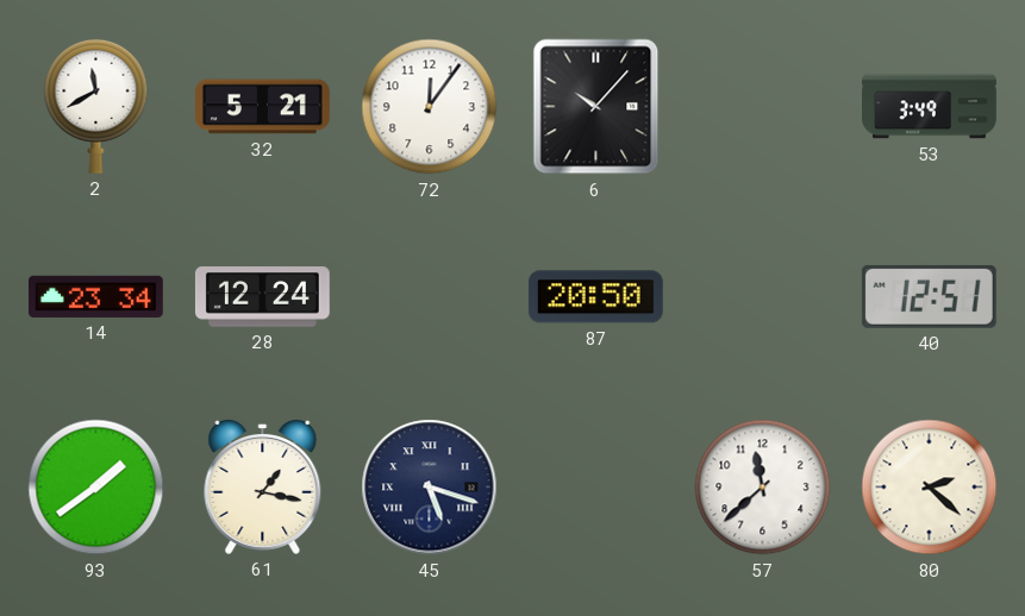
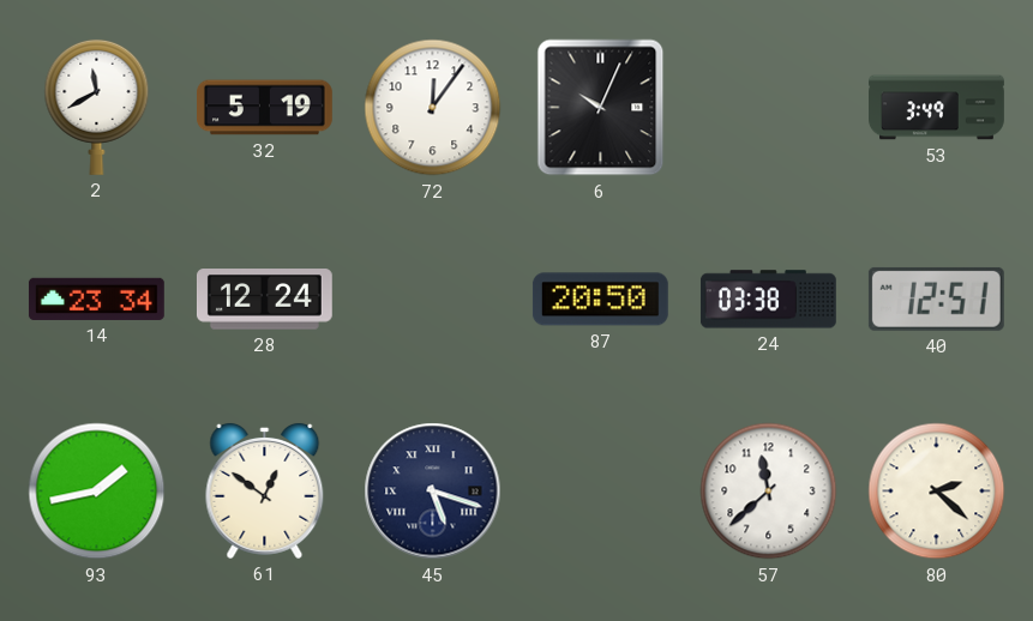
32: 5:21 -> 5:19
6: 10:07 -> 10:04
24: none -> 03:38
93: 1:39 -> 1:43
61: 1:17 -> 12:51
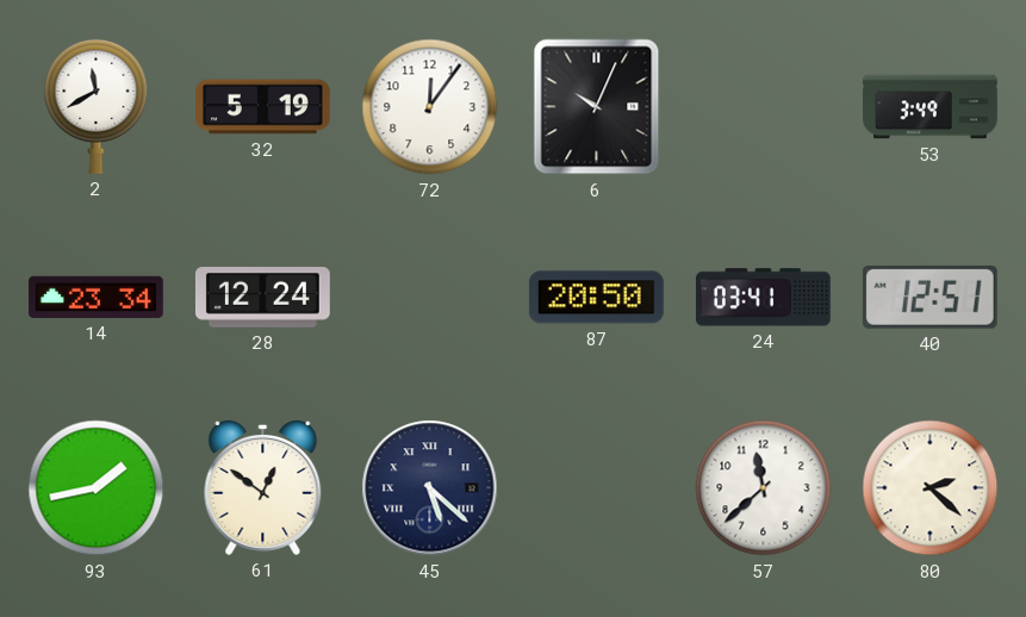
24: 03:38 -> 03:41
45: 5:18 -> 5:22
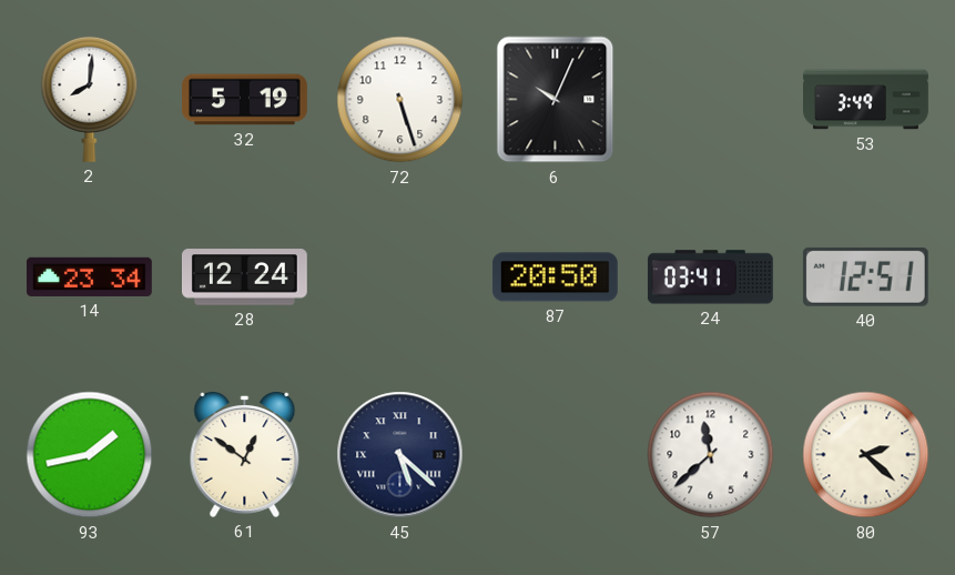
2: 11:40 -> 8:01
72: 12:06 -> 5:27
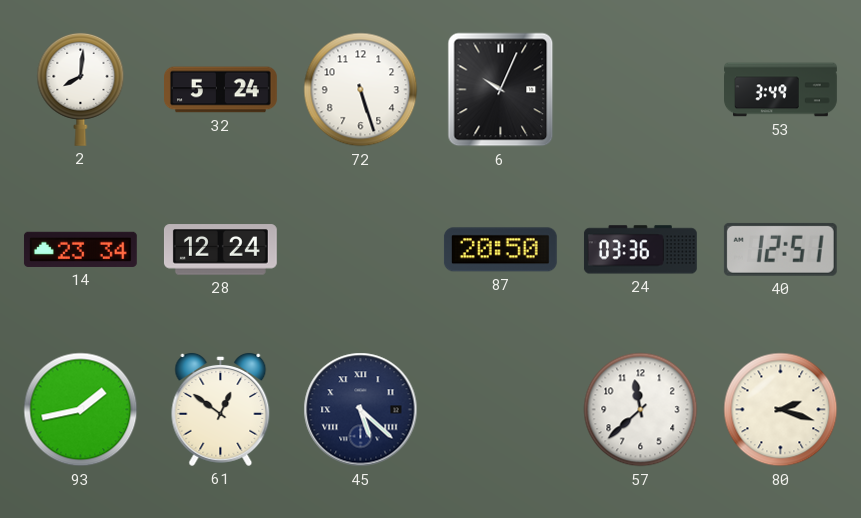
32: 5:19 -> 5:24
24: 03:41 -> 03:36
80: 2:22 -> 2:18
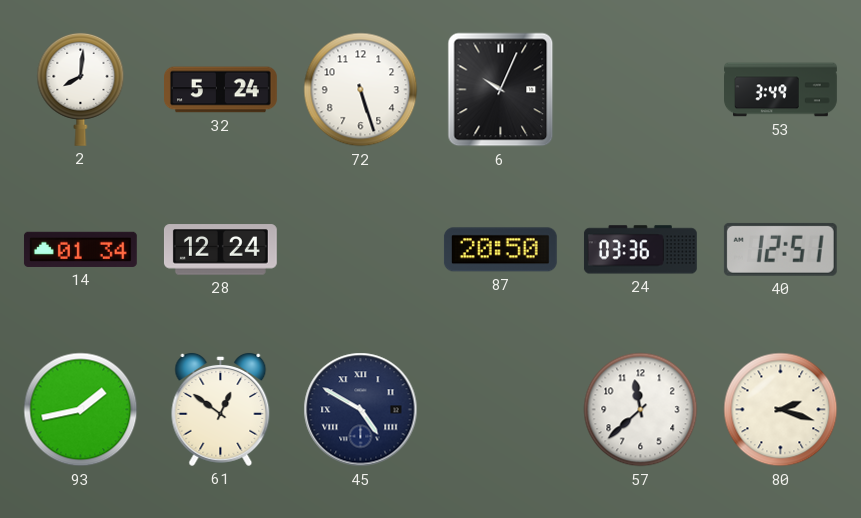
14: 23:34 -> 01:34
45: 5:22 -> 4:50
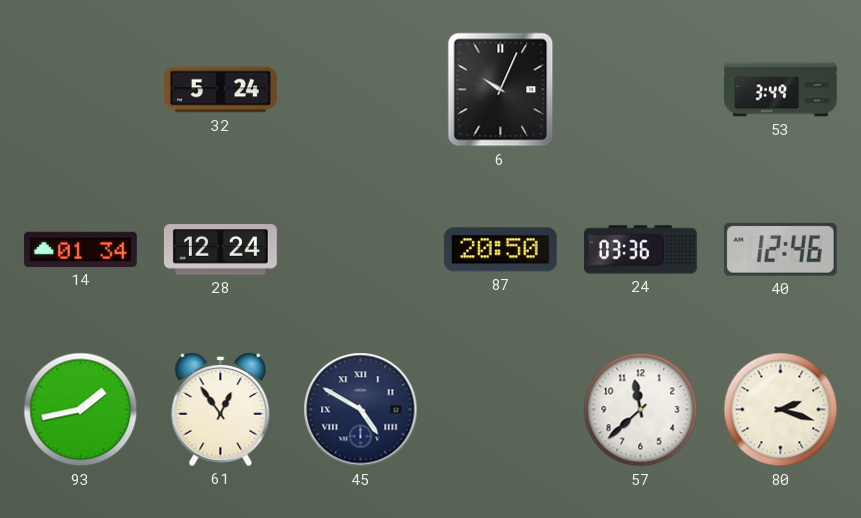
2: 8:01 -> none
72: 5:27 -> none
40: 12:51 -> 12:46
61: 12:51 -> 12:54
